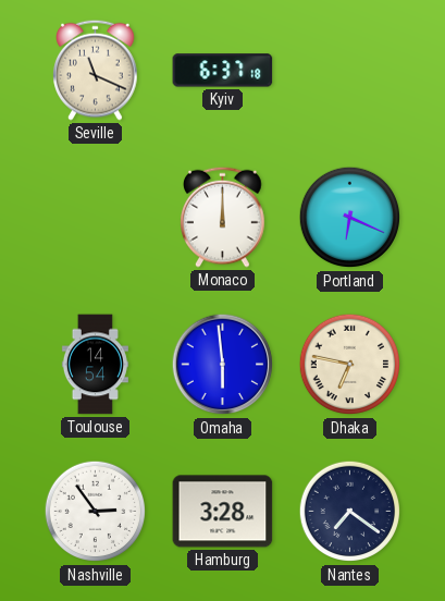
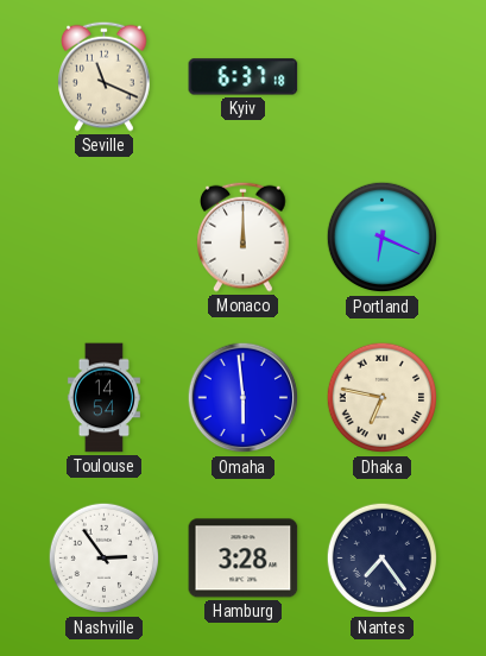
Nantes: 7:21 -> 7:24
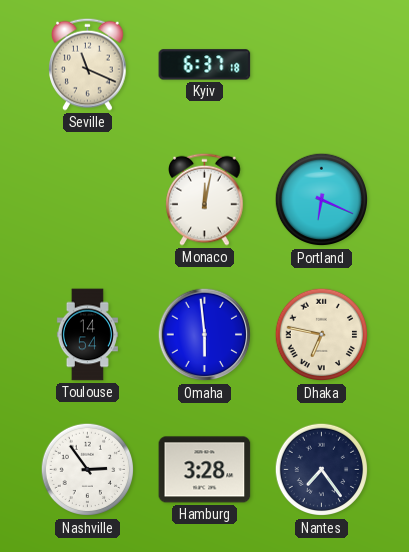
Monaco: 12:00 -> 12:02
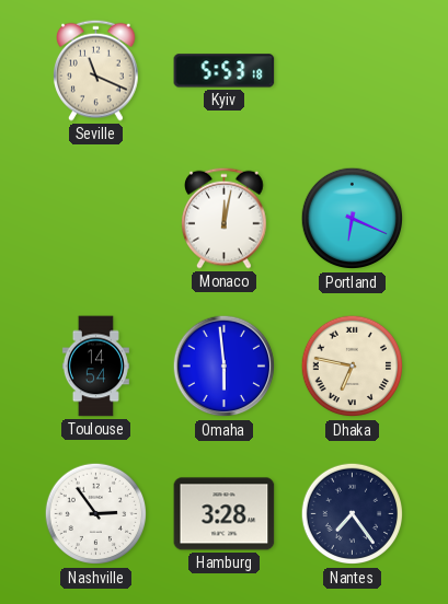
Kyiv: 6:37 -> 5:53
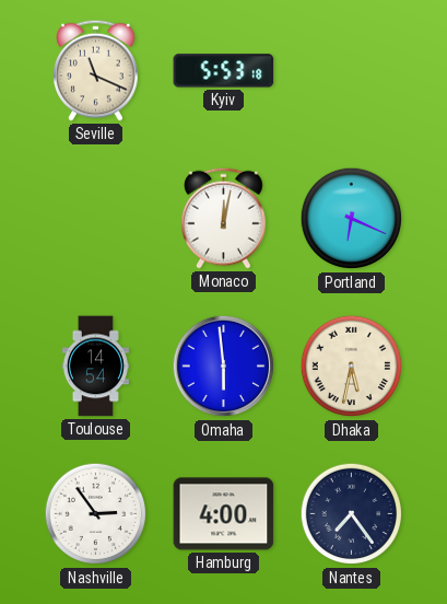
Dhaka: 6:47 -> 5:32
Hamburg: 3:28 -> 4:00
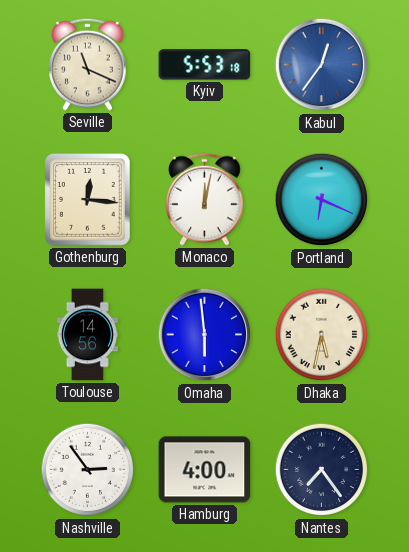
Kabul: none -> 12:36
Gothenburg: none -> 12:16
Toulouse: 14:54 -> 14:56
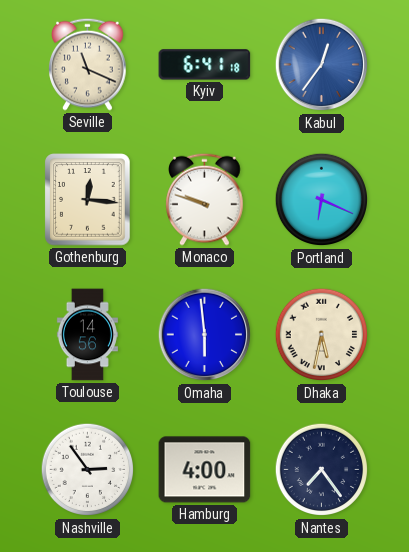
Kyiv: 5:53 -> 6:41
Monaco: 12:02 -> 9:48
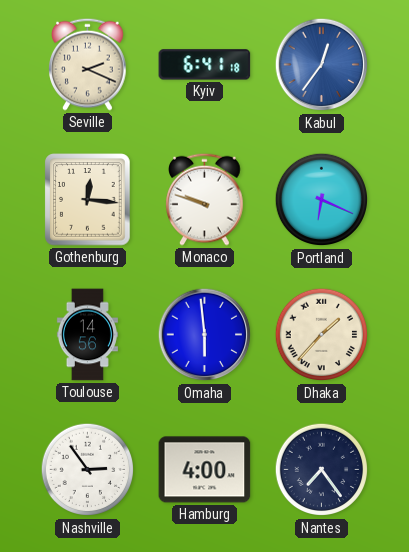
Seville: 11:19 -> 2:19
Dhaka: 5:32 -> 1:37
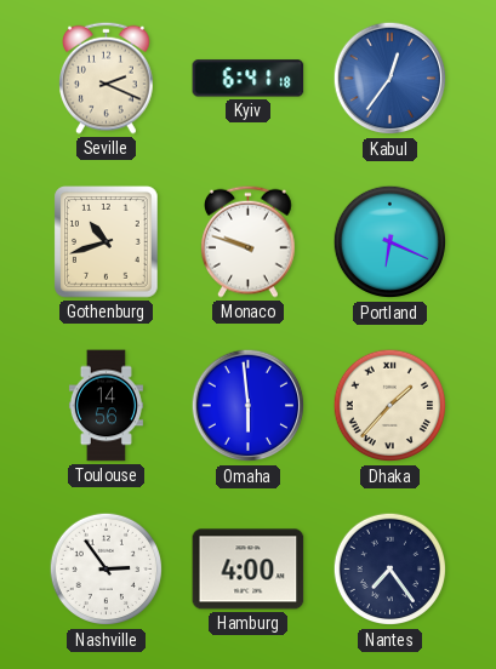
Gothenburg: 12:16 -> 10:42
